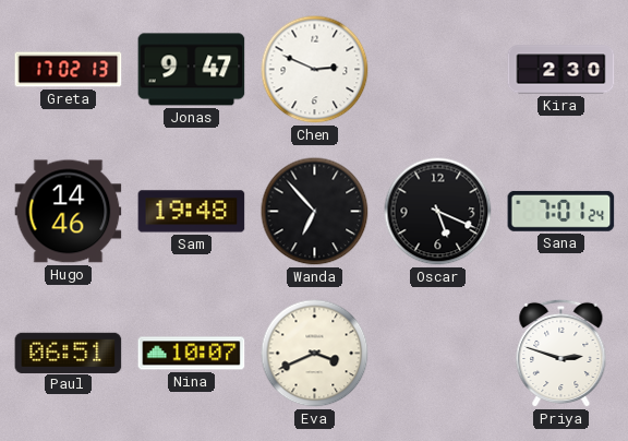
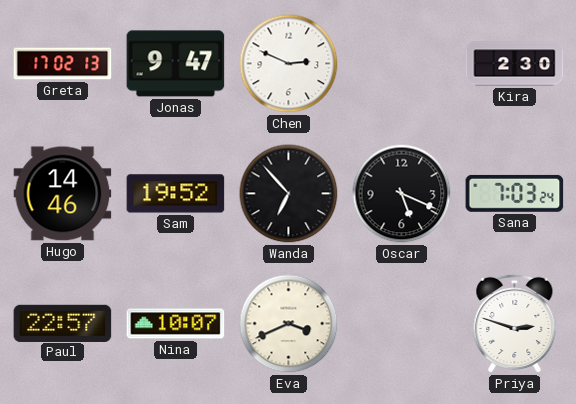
Sam: 19:48 -> 19:52
Sana: 7:01 -> 7:03
Paul: 06:51 -> 22:57
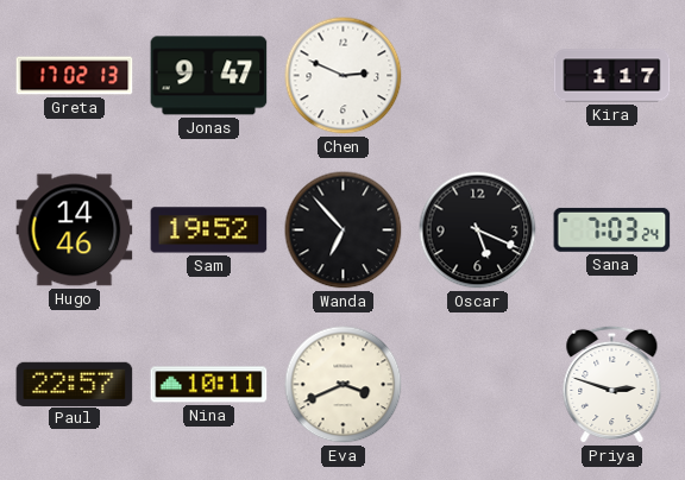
Kira: 2:30 -> 1:17
Nina: 10:07 -> 10:11
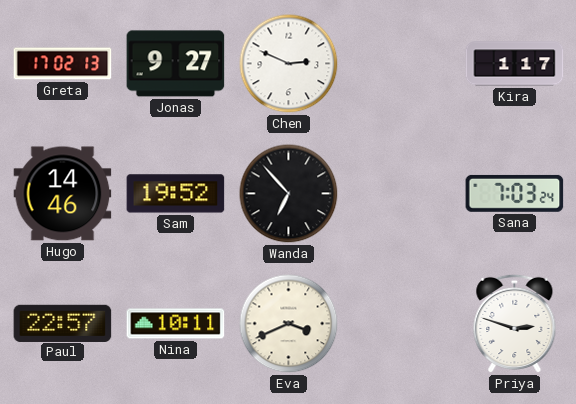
Jonas: 9:47 -> 9:27
Oscar: 5:19 -> none
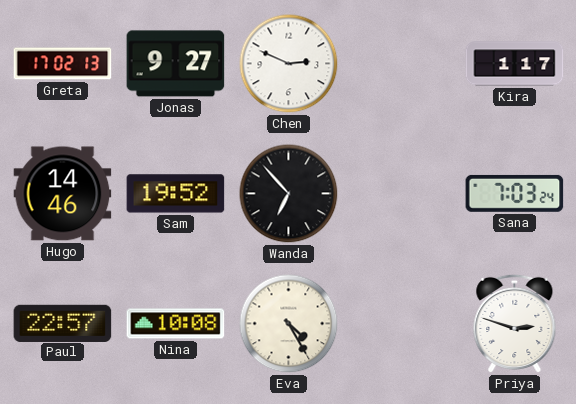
Nina: 10:11 -> 10:08
Eva: 3:41 -> 4:25
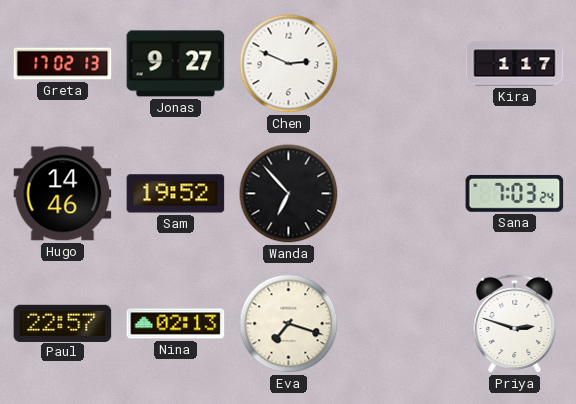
Nina: 10:08 -> 02:13
Eva: 4:25 -> 7:18
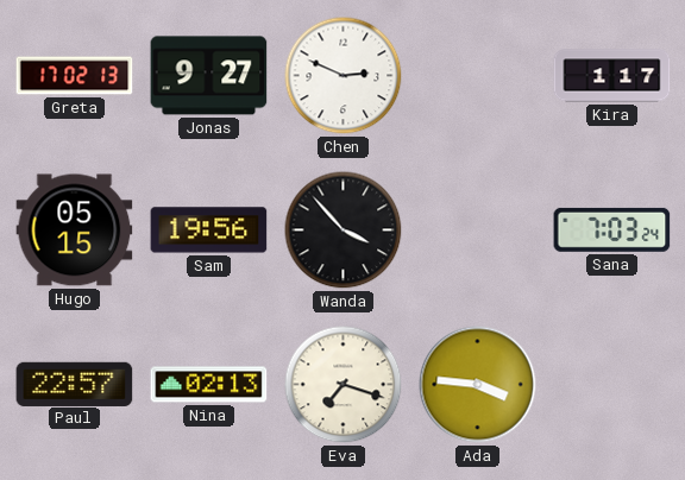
Hugo: 14:46 -> 05:15
Sam: 19:52 -> 19:56
Wanda: 6:53 -> 3:53
Ada: none -> 3:46
Priya: 2:48 -> none
